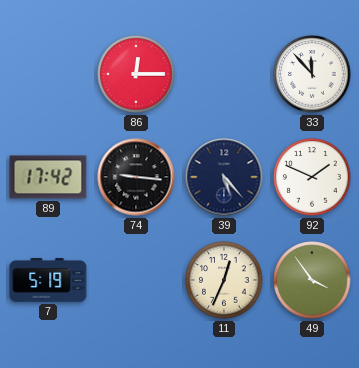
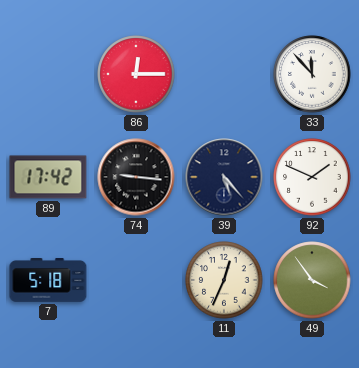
7: 5:19 -> 5:18
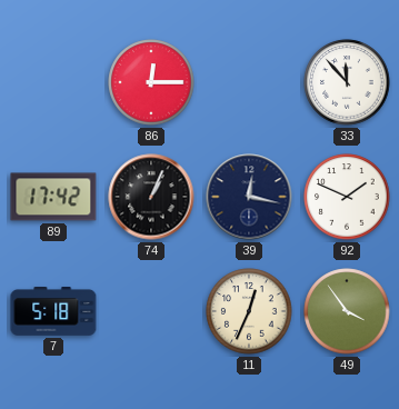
74: 9:16 -> 1:04
39: 5:23 -> 12:17
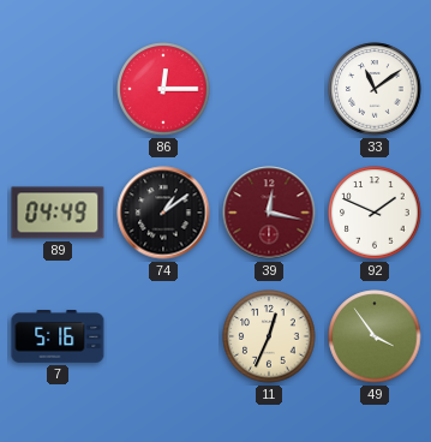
33: 11:53 -> 11:09
89: 17:42 -> 04:49
74: 1:04 -> 1:09
39 dial: navy -> burgundy
7: 5:18 -> 5:16
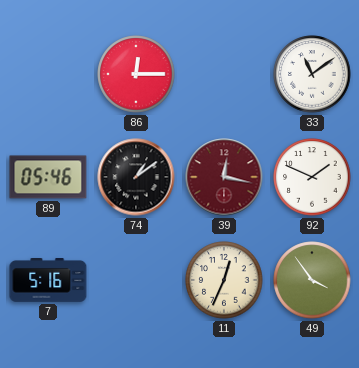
89: 04:49 -> 05:46
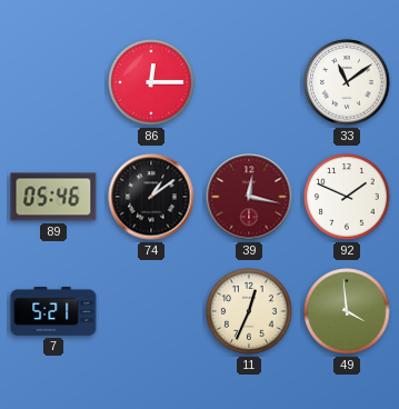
7: 5:16 -> 5:21
49: 3:54 -> 3:59
